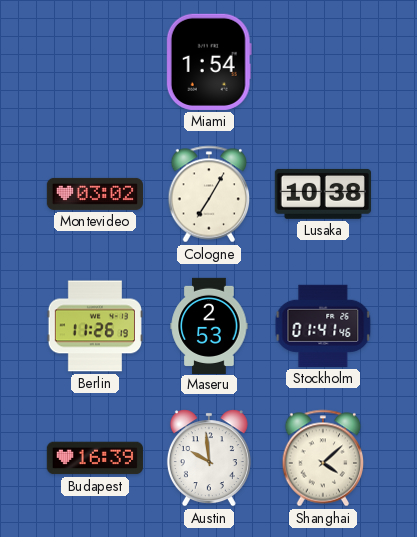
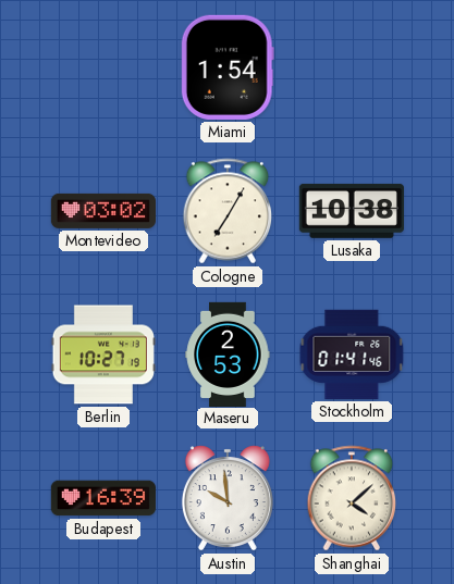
Berlin: 11:26 -> 10:27
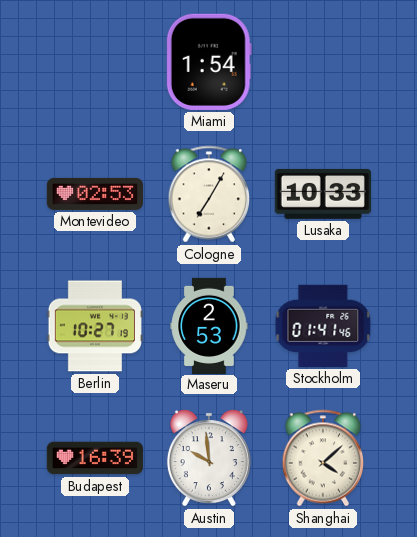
Montevideo: 03:02 -> 02:53
Lusaka: 10:38 -> 10:33
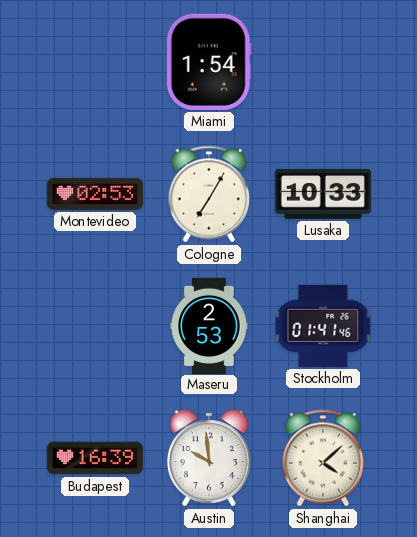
Berlin: 10:27 -> none
